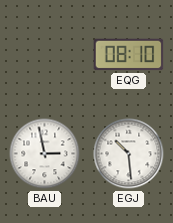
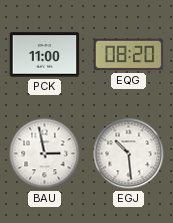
PCK: none -> 11:00
EQG: 08:10 -> 08:20
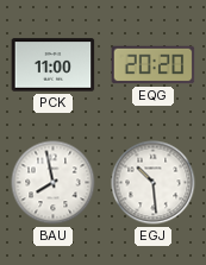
EQG: 08:20 -> 20:20
BAU: 2:58 -> 7:58
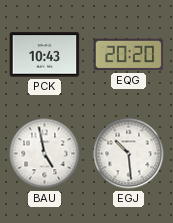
PCK: 11:00 -> 10:43
BAU: 7:58 -> 4:58
